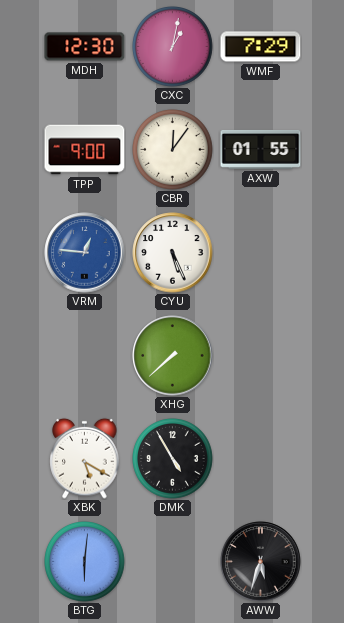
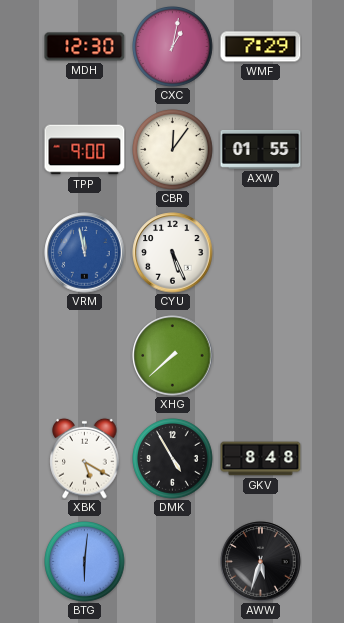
VRM: 12:46 -> 11:58
GKV: none -> 8:48
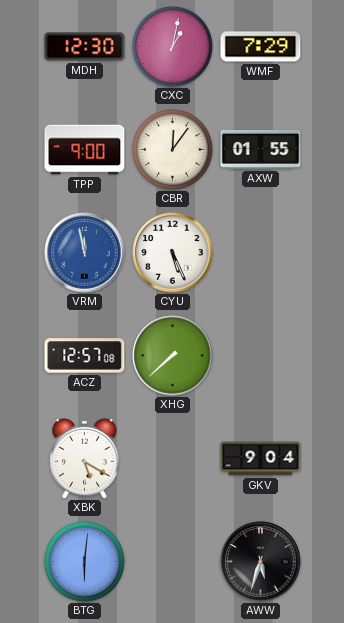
ACZ: none -> 12:57
DMK: 4:55 -> none
GKV: 8:48 -> 9:04
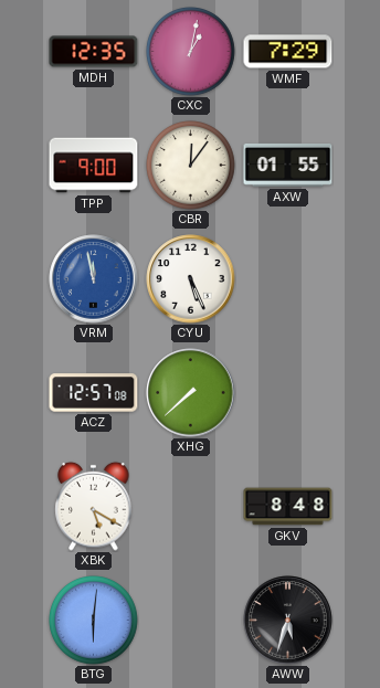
MDH: 12:30 -> 12:35
GKV: 9:04 -> 8:48
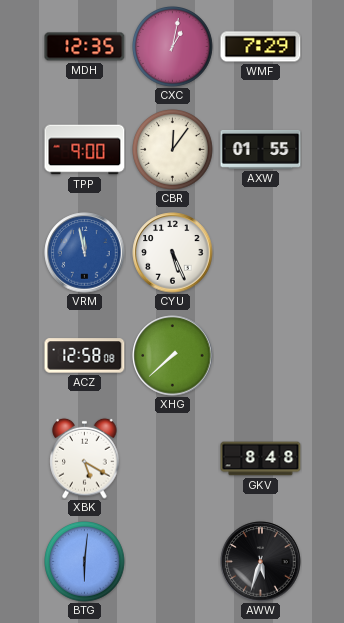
ACZ: 12:57 -> 12:58
